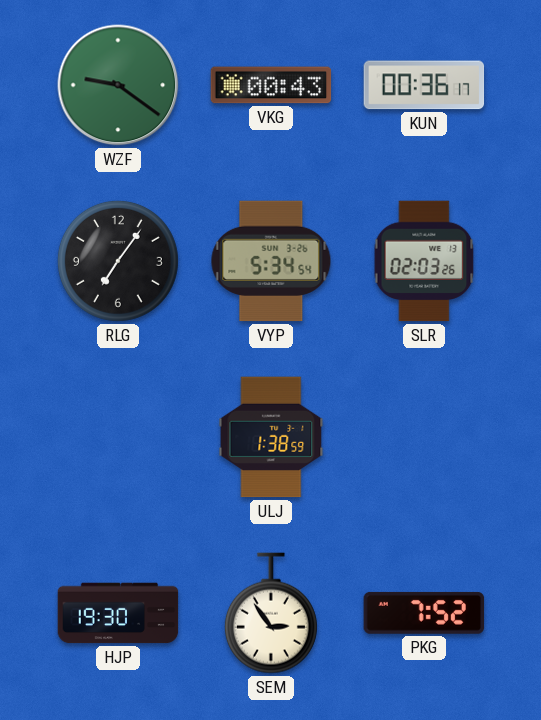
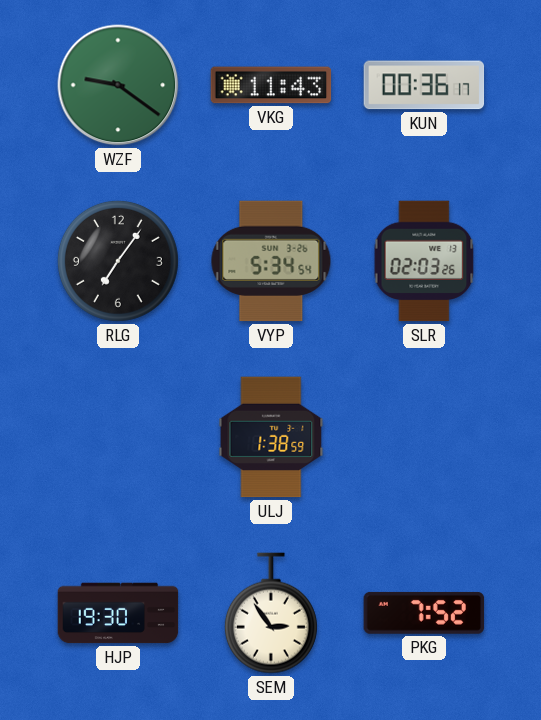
VKG: 00:43 -> 11:43
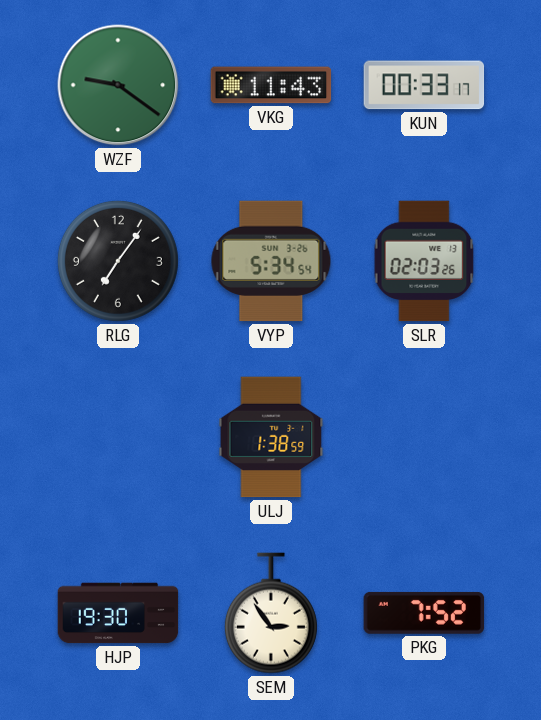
KUN: 00:36 -> 00:33
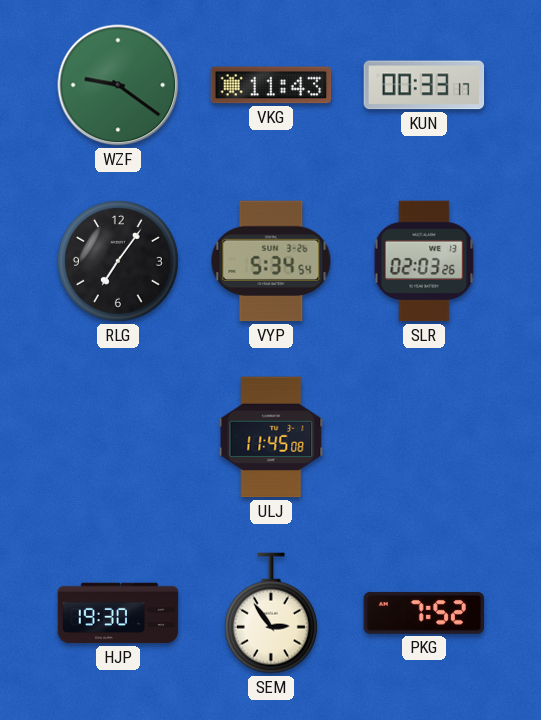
ULJ: 1:38 -> 11:45
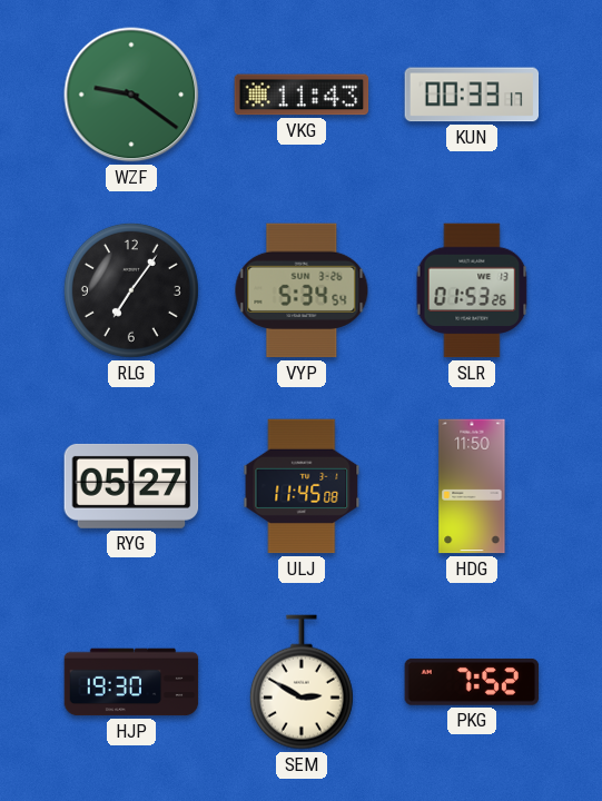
SLR: 02:03 -> 01:53
RYG: none -> 05:27
HDG: none -> 11:50
SEM: 2:54 -> 2:50
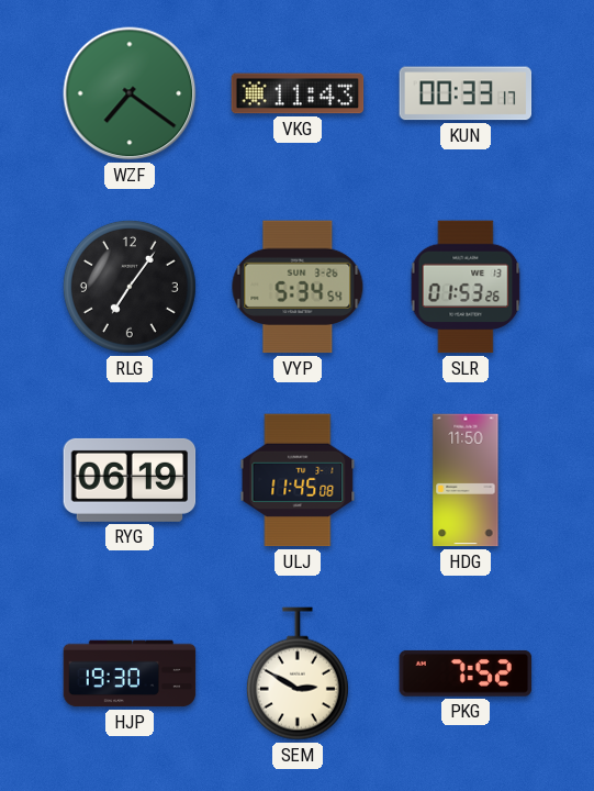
WZF: 9:21 -> 7:21
RYG: 05:27 -> 06:19
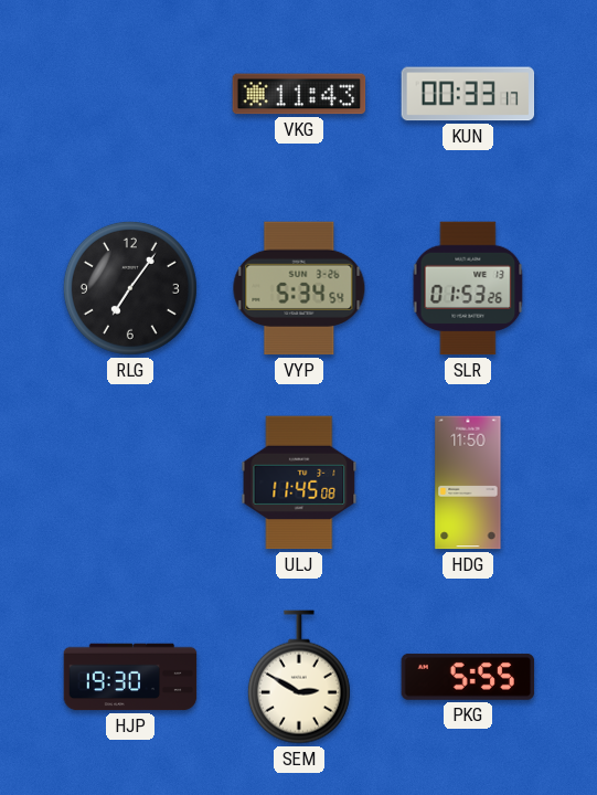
WZF: 7:21 -> none
RYG: 06:19 -> none
PKG: 7:52 -> 5:55
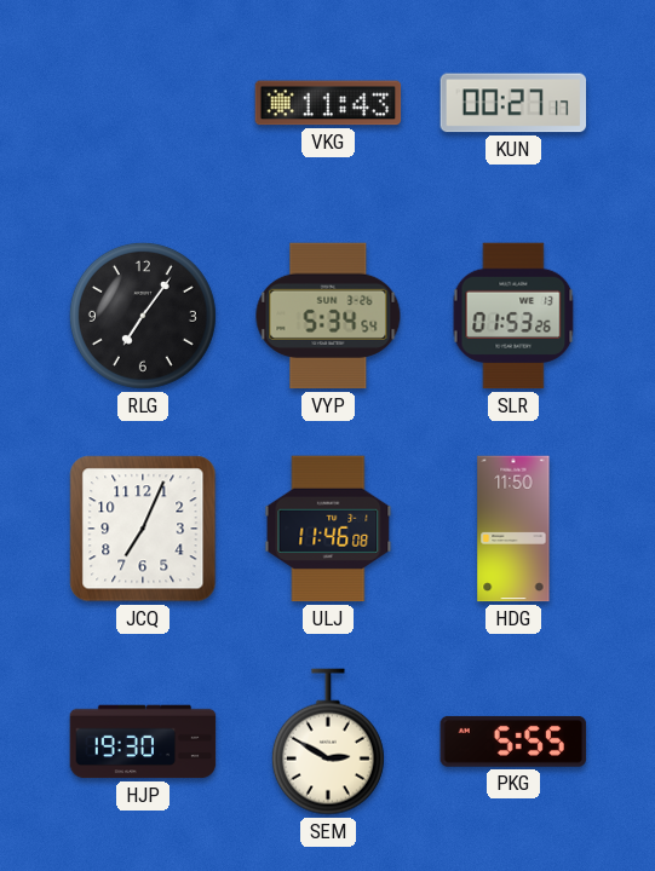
KUN: 00:33 -> 00:27
JCQ: none -> 7:04
ULJ: 11:45 -> 11:46
